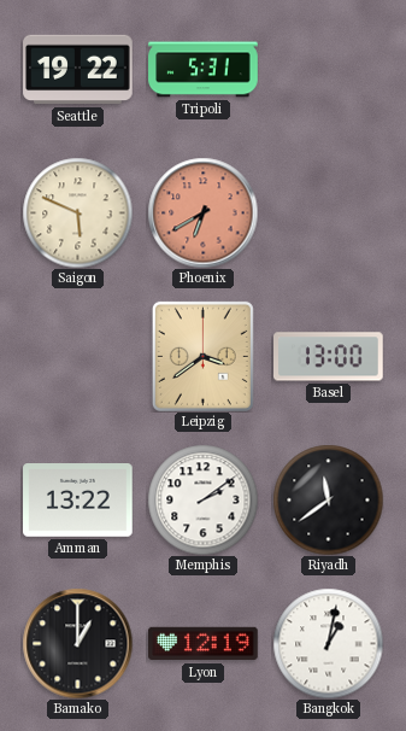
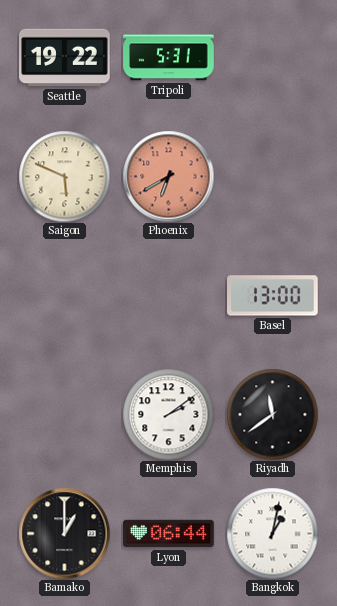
Leipzig: 3:39 -> none
Amman: 13:22 -> none
Lyon: 12:19 -> 06:44
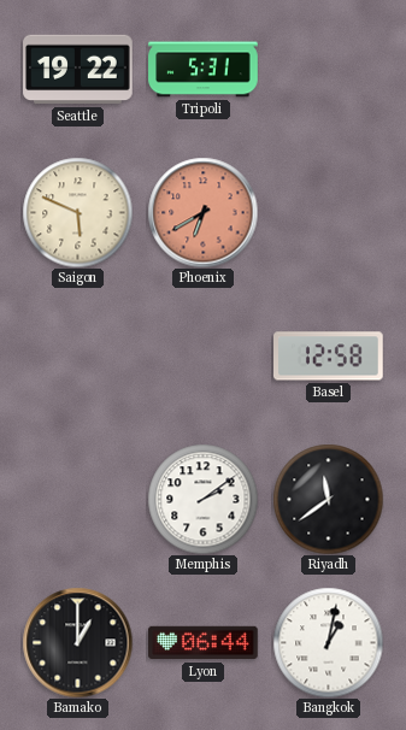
Basel: 13:00 -> 12:58
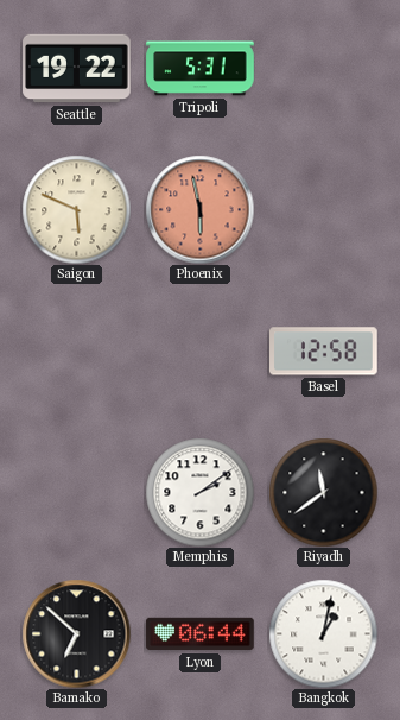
Phoenix: 6:40 -> 5:58
Bamako: 1:00 -> 6:52
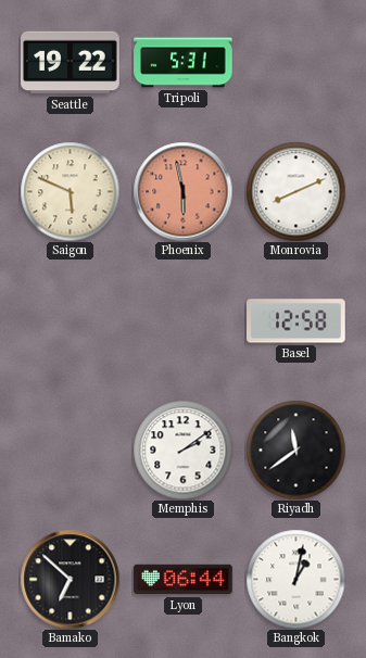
Monrovia: none -> 8:11
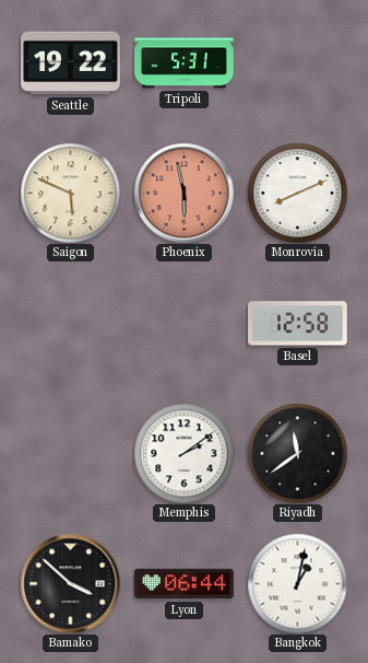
Bamako: 6:52 -> 3:52
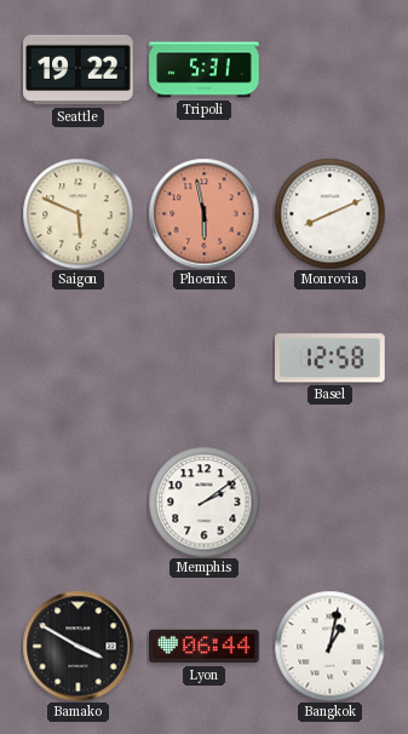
Riyadh: 11:39 -> none
Bamako: 3:52 -> 3:50
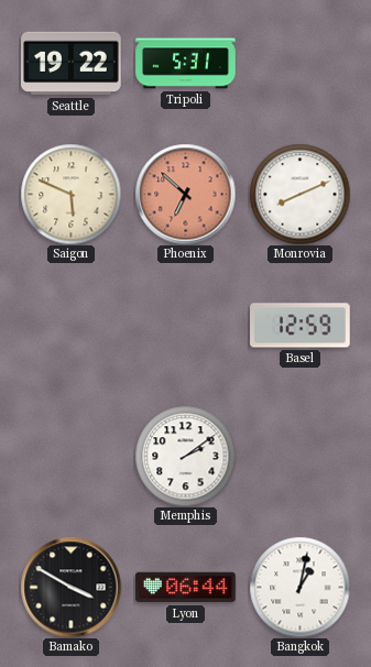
Phoenix: 5:58 -> 6:52
Basel: 12:58 -> 12:59
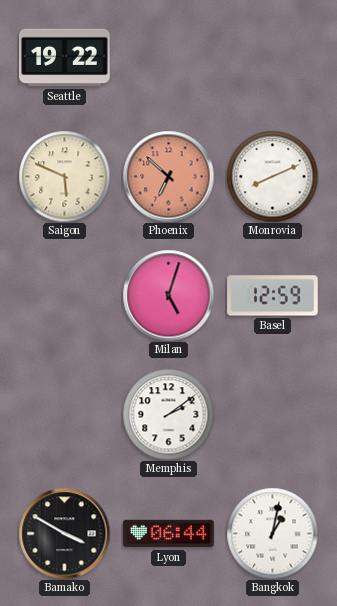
Tripoli: 5:31 -> none
Milan: none -> 5:03
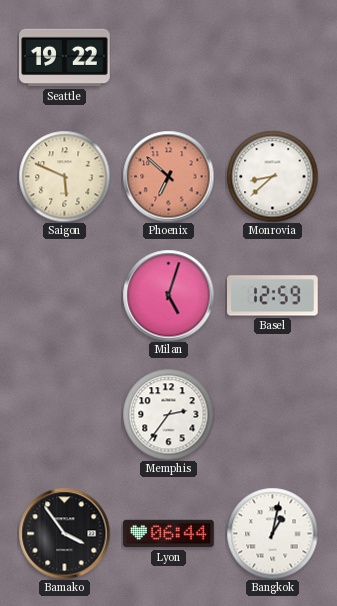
Monrovia: 8:11 -> 8:38
Memphis: 2:09 -> 2:36
Bamako: 3:50 -> 3:54
